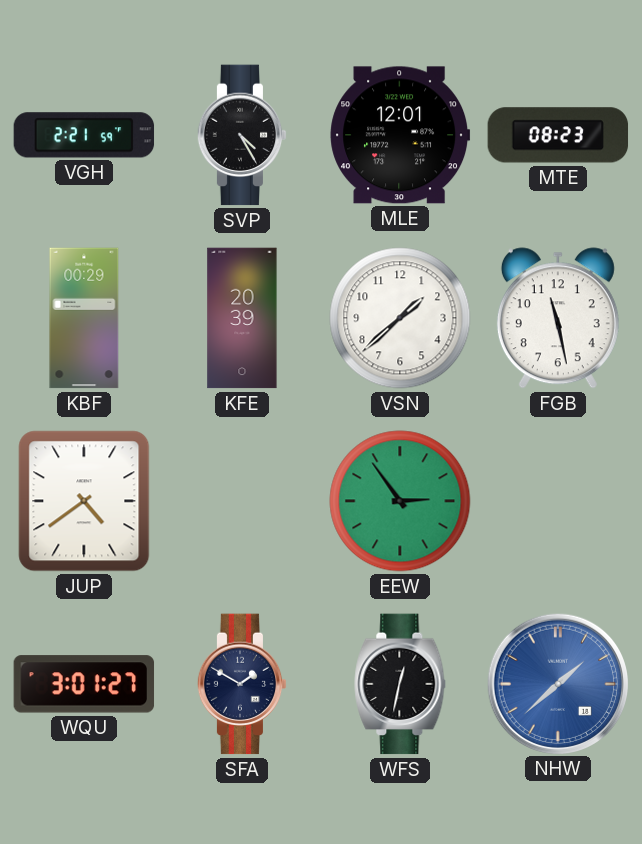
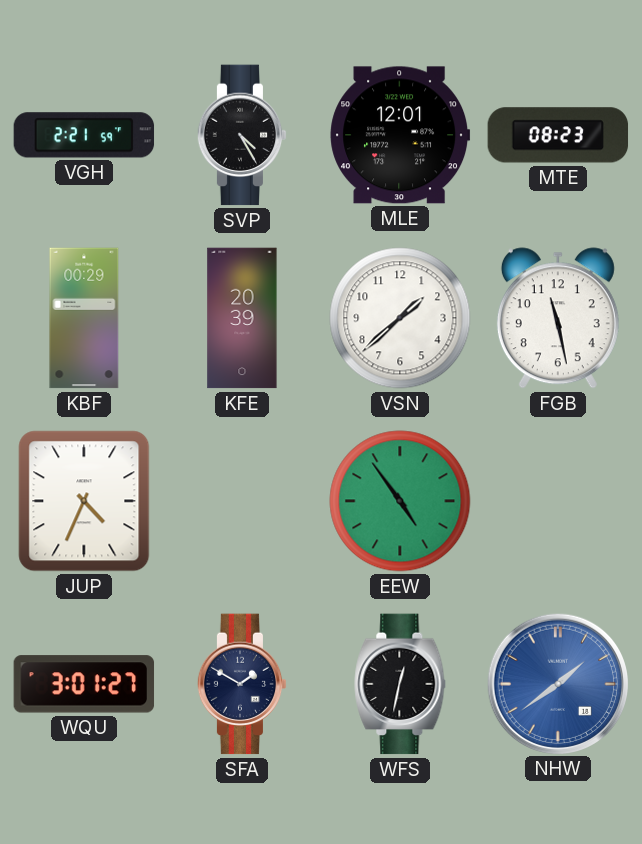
JUP: 4:39 -> 4:34
EEW: 2:54 -> 4:54
NHW: 1:38 -> 1:39
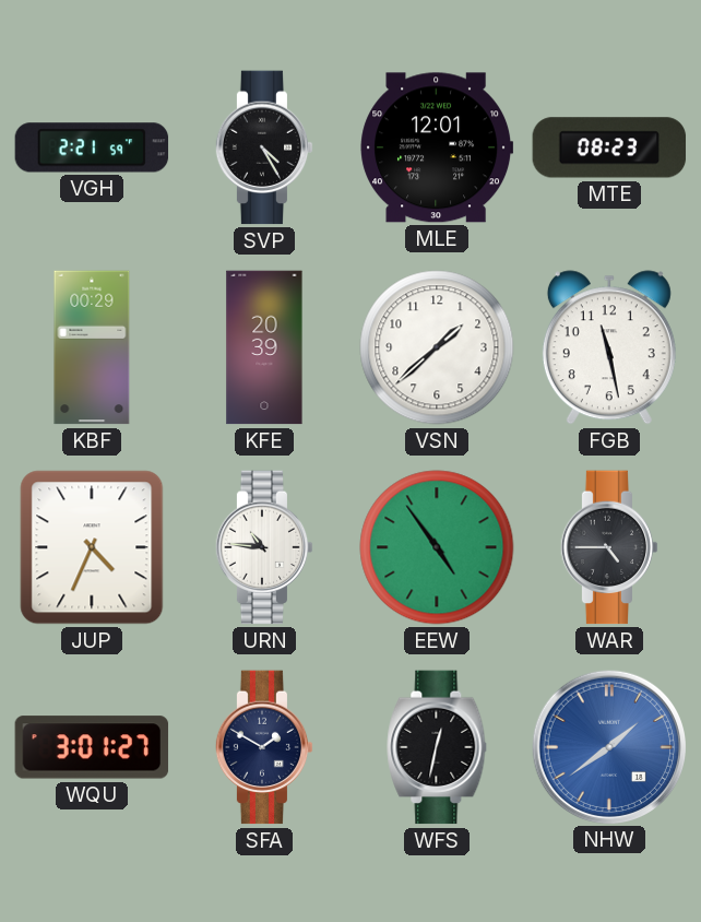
URN: none -> 10:46
WAR: none -> 4:45
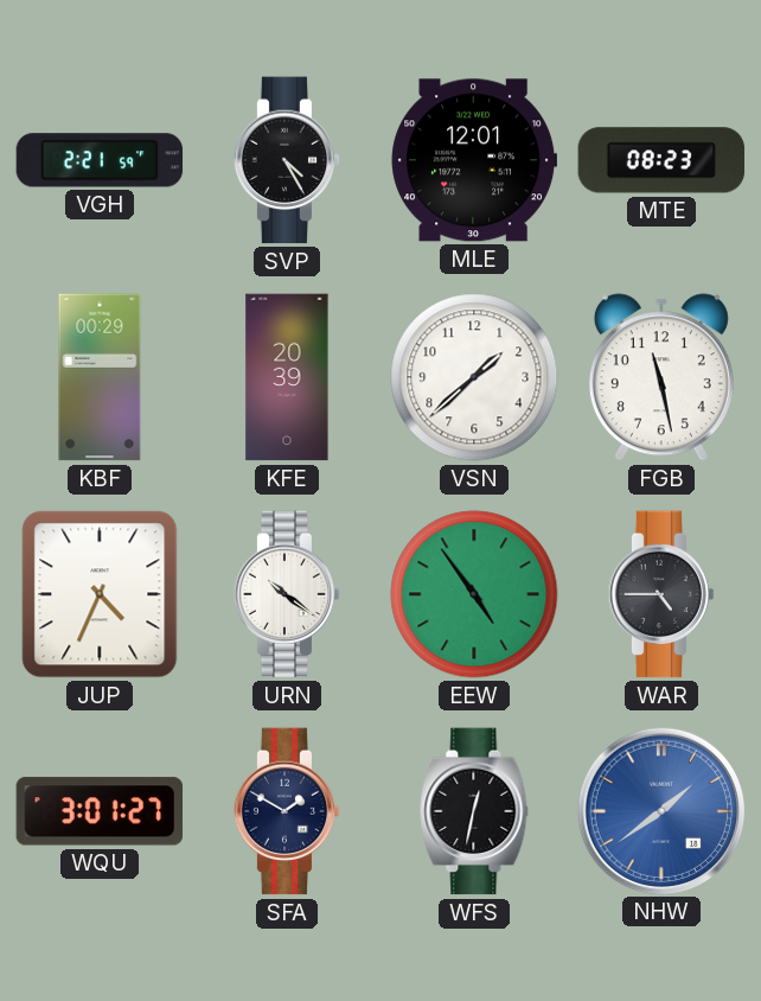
URN: 10:46 -> 10:21
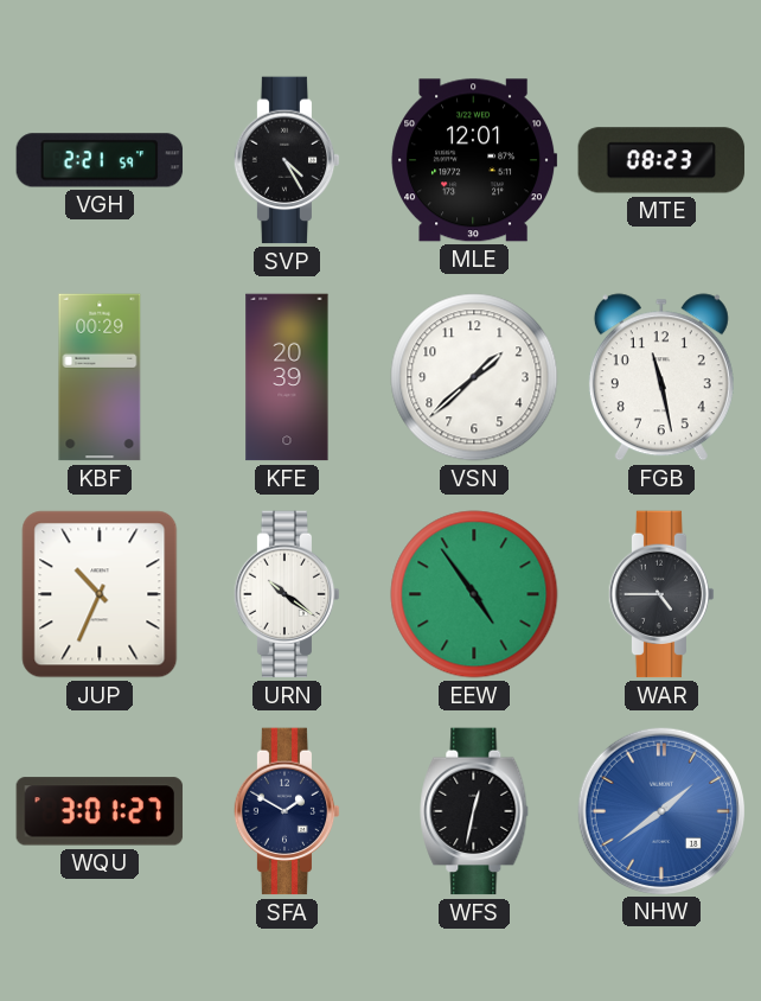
JUP: 4:34 -> 10:34
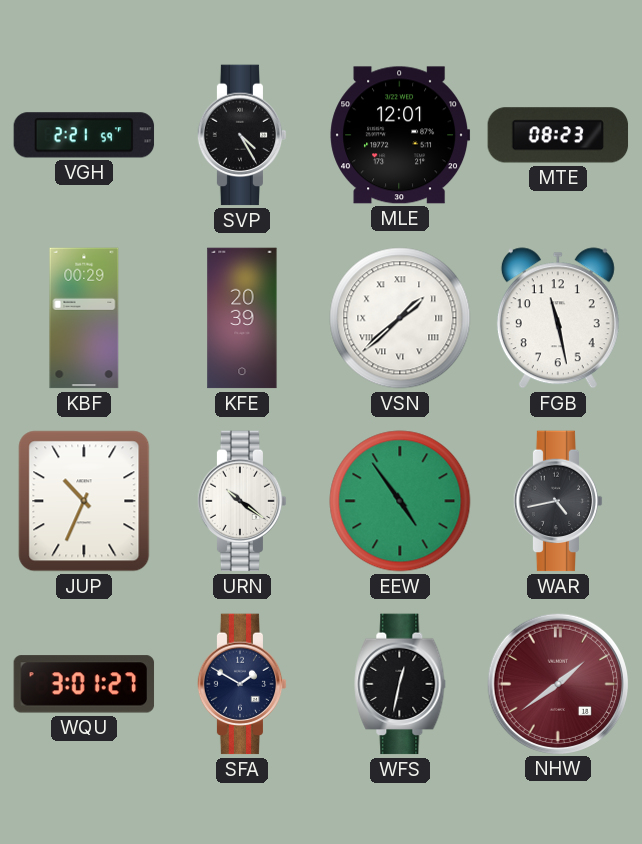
VSN numerals: Arabic -> Roman
WAR: 4:45 -> 4:43
NHW dial: blue -> burgundy
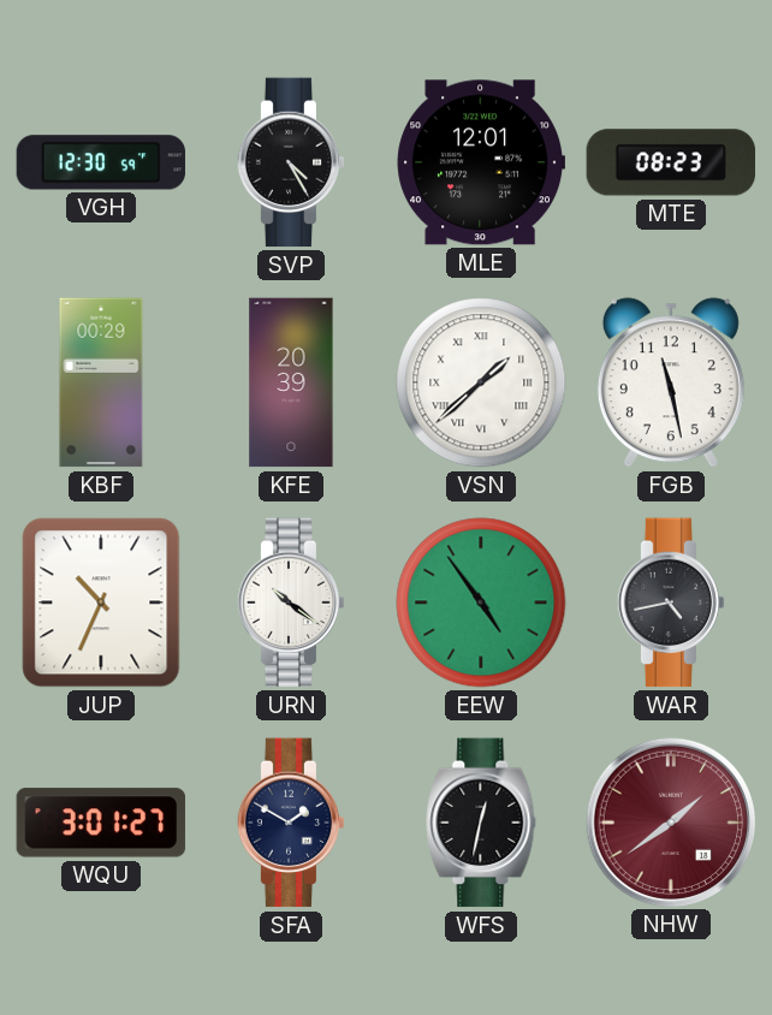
VGH: 2:21 -> 12:30
